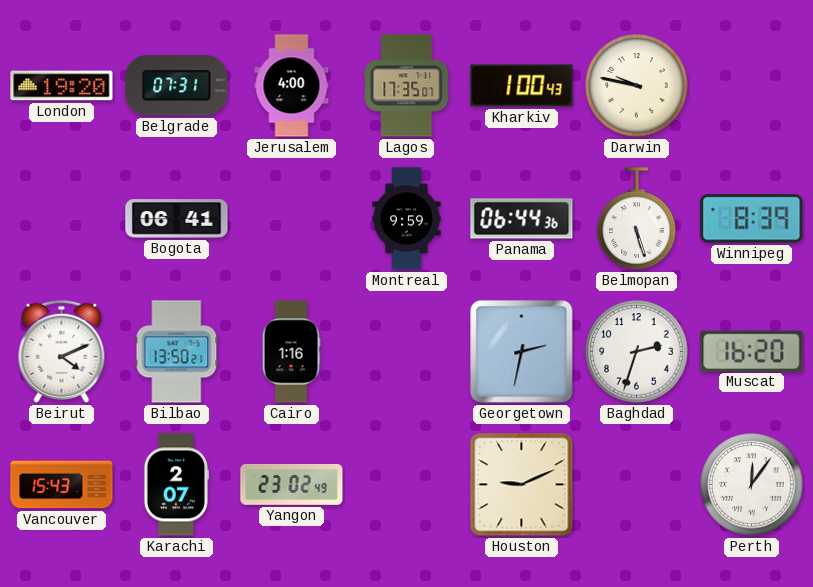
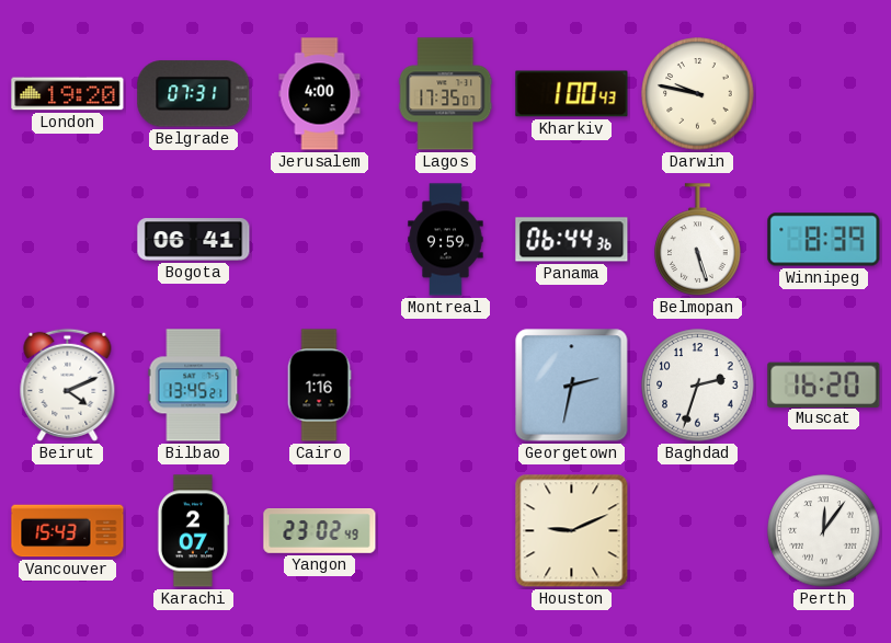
Bilbao: 13:50 -> 13:45
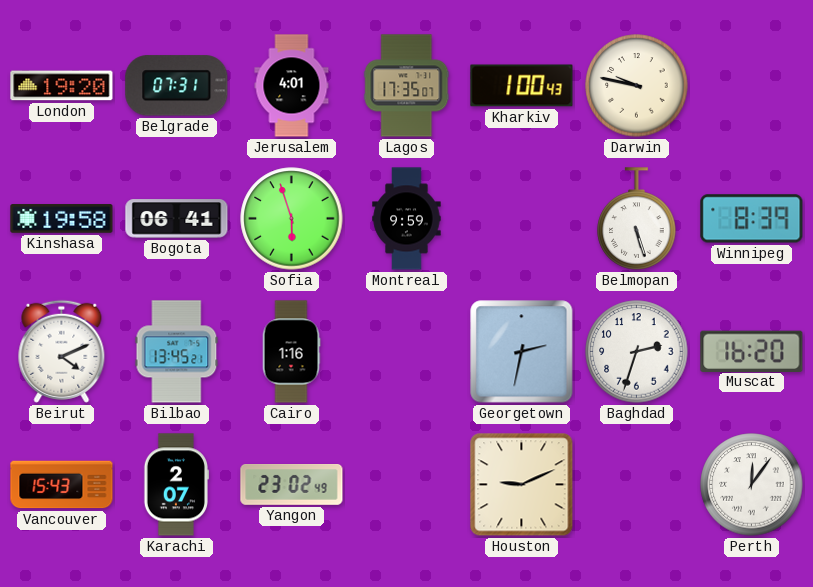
Jerusalem: 4:00 -> 4:01
Kinshasa: none -> 19:58
Sofia: none -> 5:57
Panama: 06:44 -> none
